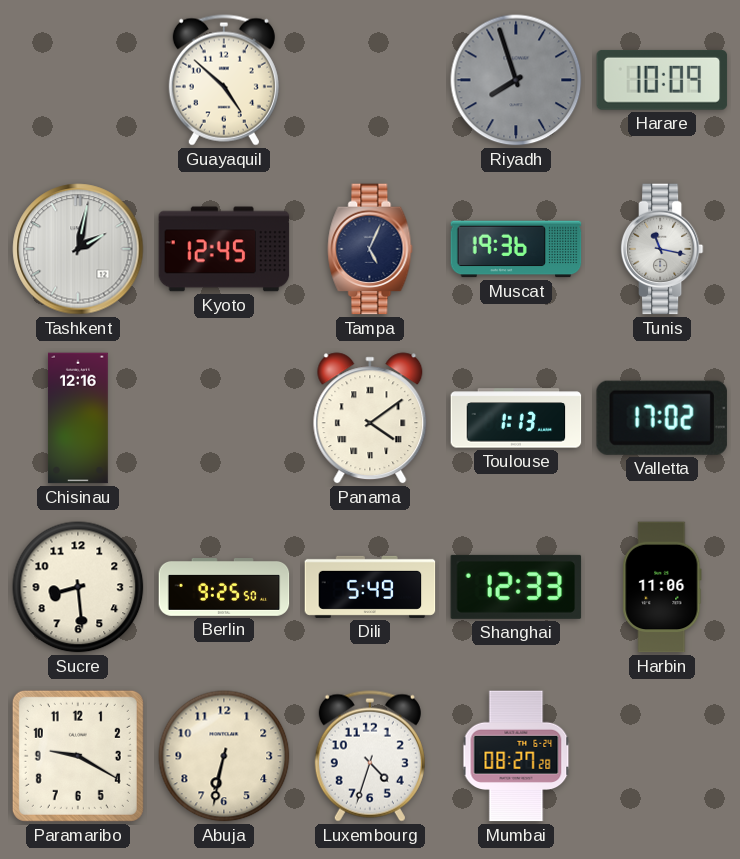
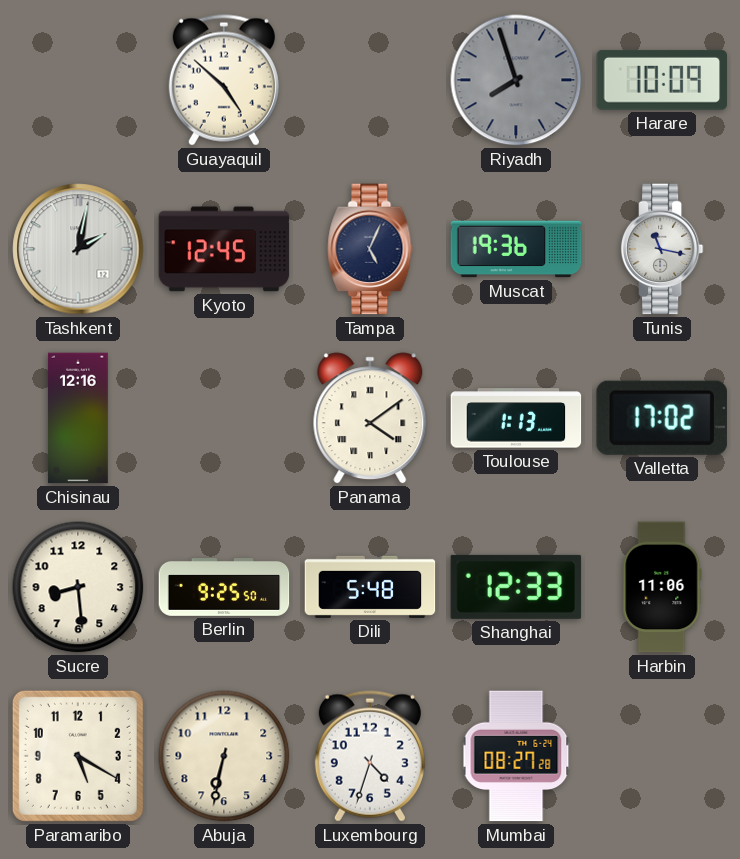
Dili: 5:49 -> 5:48
Paramaribo: 9:20 -> 5:20
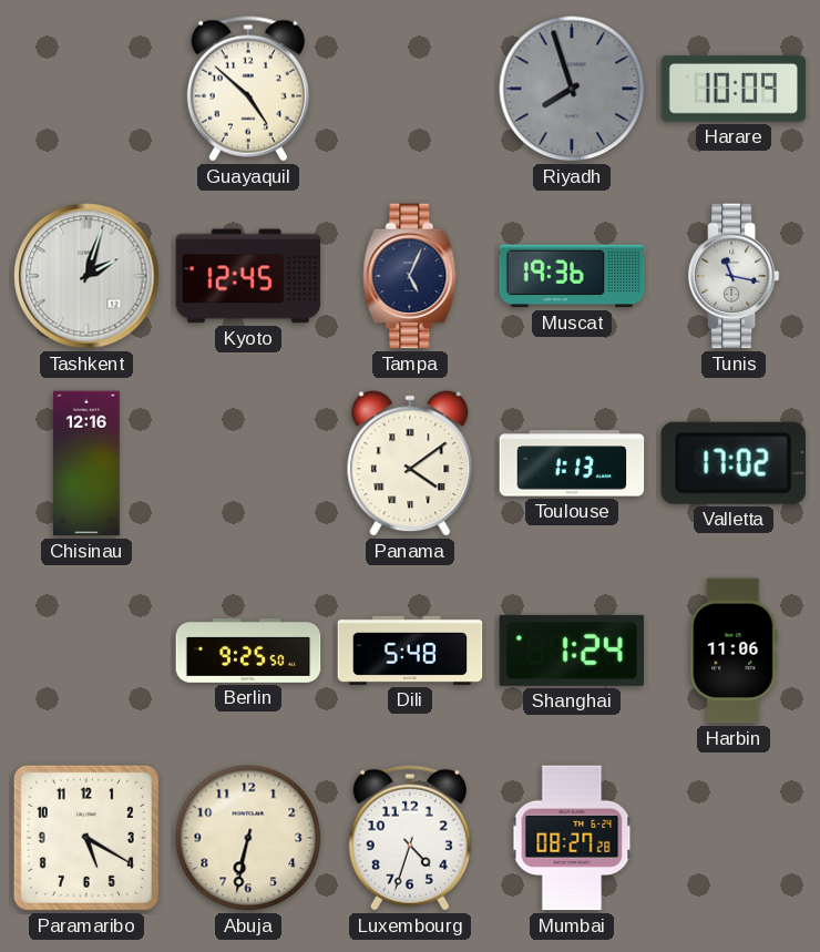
Tashkent: 2:02 -> 2:03
Sucre: 8:29 -> none
Shanghai: 12:33 -> 1:24
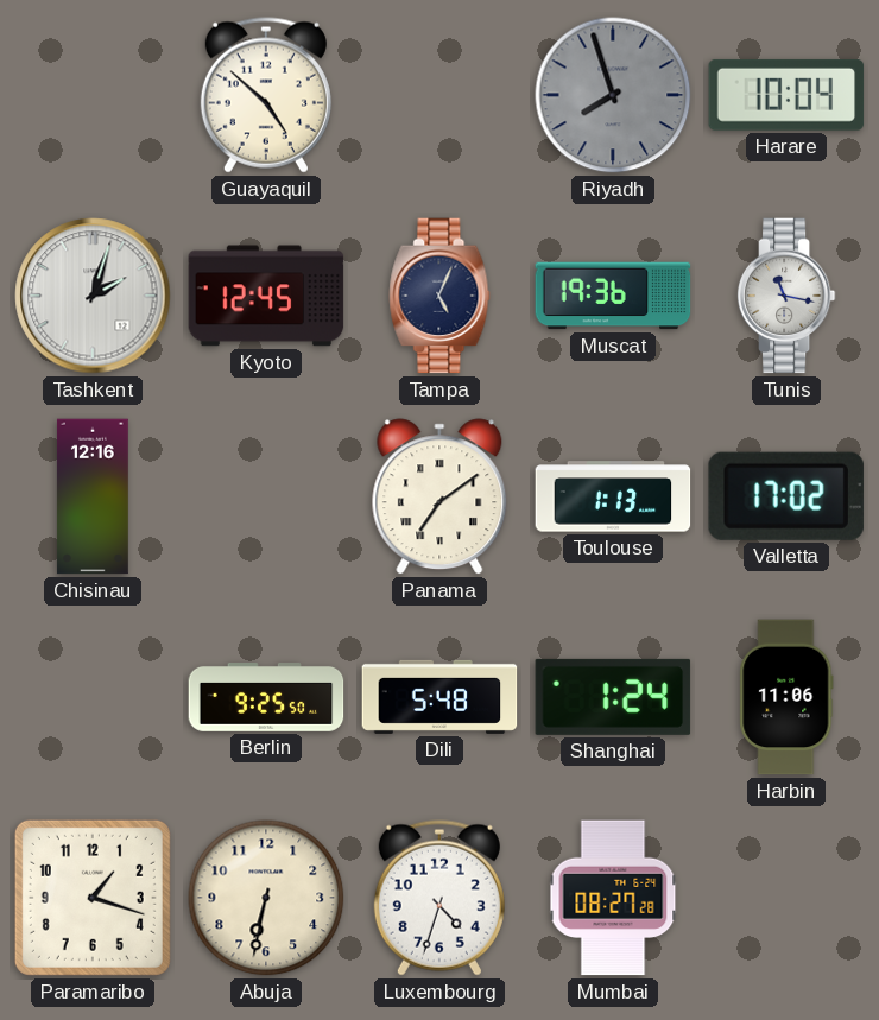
Harare: 10:09 -> 10:04
Panama: 4:09 -> 7:09
Paramaribo: 5:20 -> 1:18
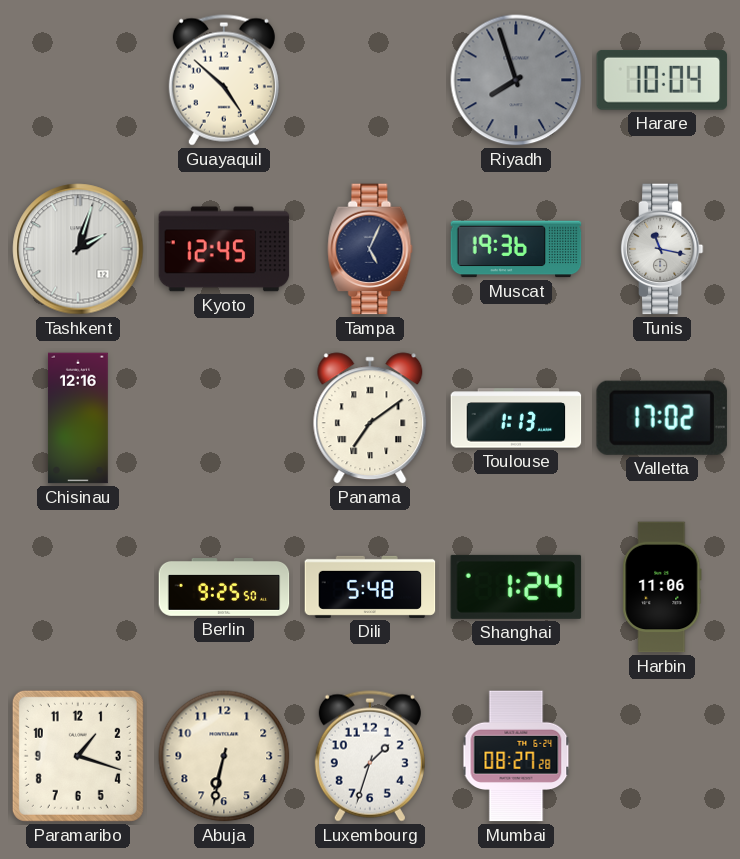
Luxembourg: 4:33 -> 1:33
